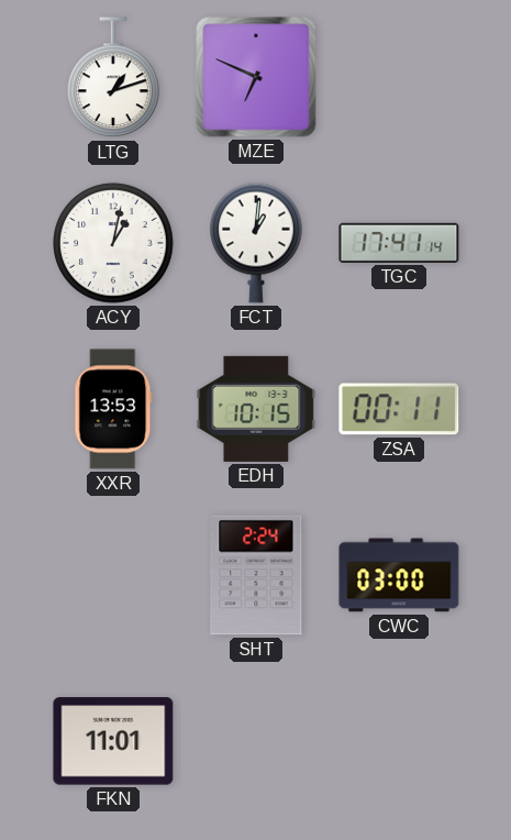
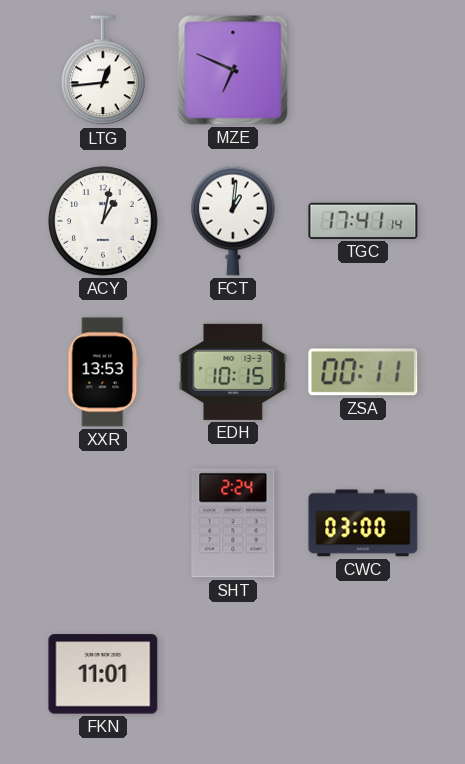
LTG: 1:12 -> 12:44
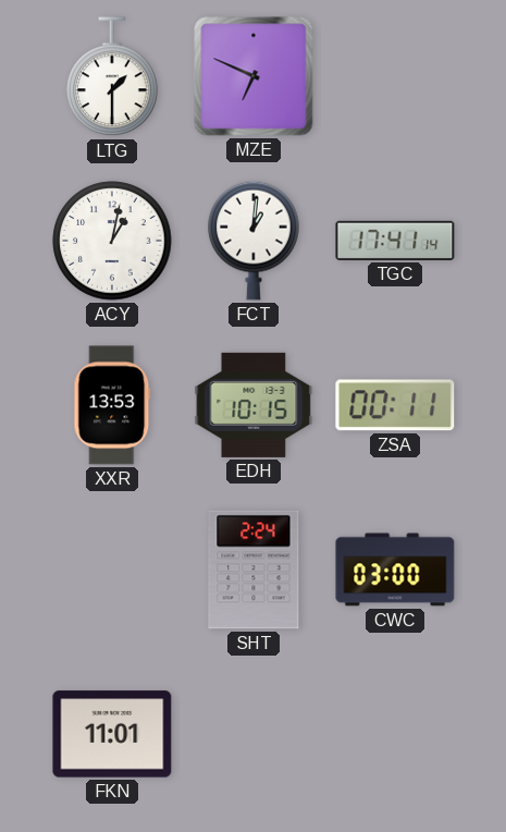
LTG: 12:44 -> 1:30
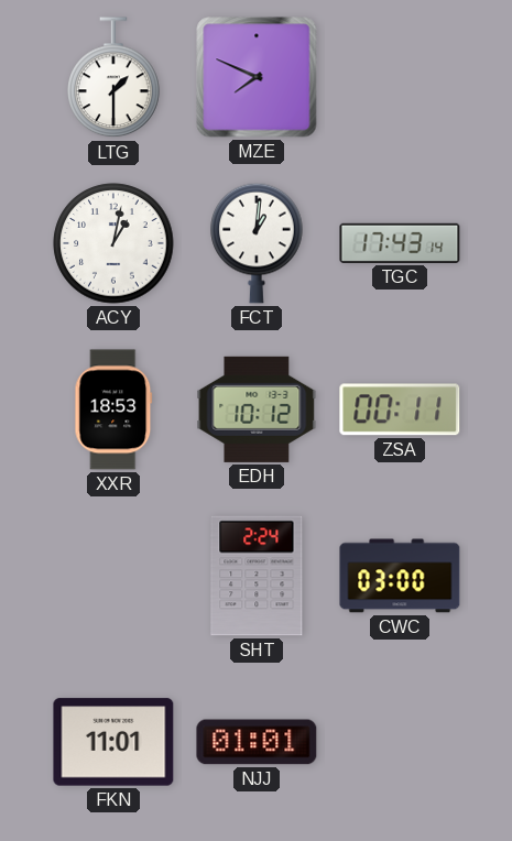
MZE: 6:49 -> 7:49
TGC: 17:41 -> 17:43
XXR: 13:53 -> 18:53
EDH: 10:15 -> 10:12
NJJ: none -> 01:01
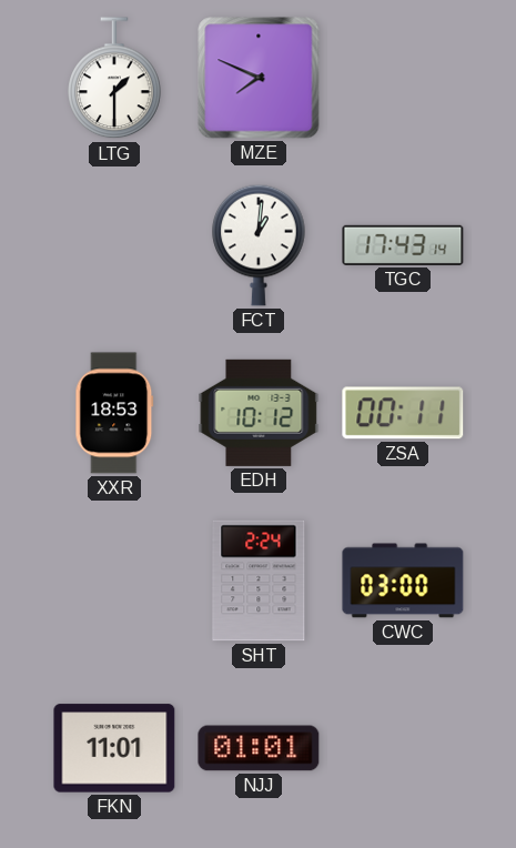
ACY: 1:02 -> none
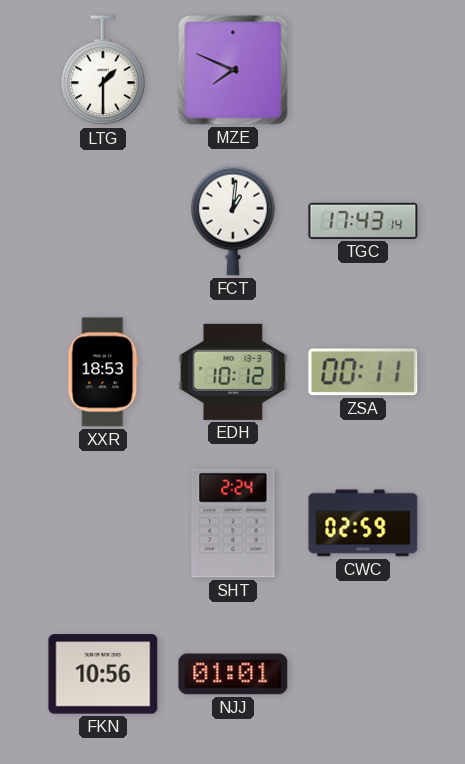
CWC: 03:00 -> 02:59
FKN: 11:01 -> 10:56
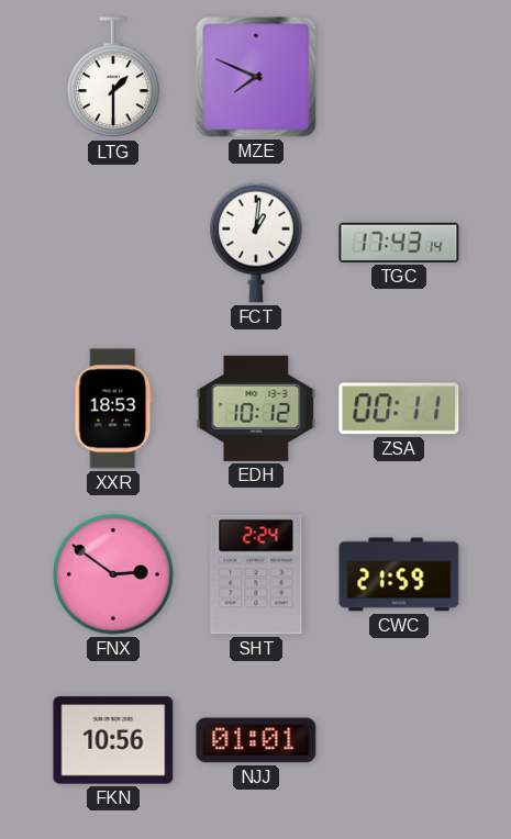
FNX: none -> 2:51
CWC: 02:59 -> 21:59
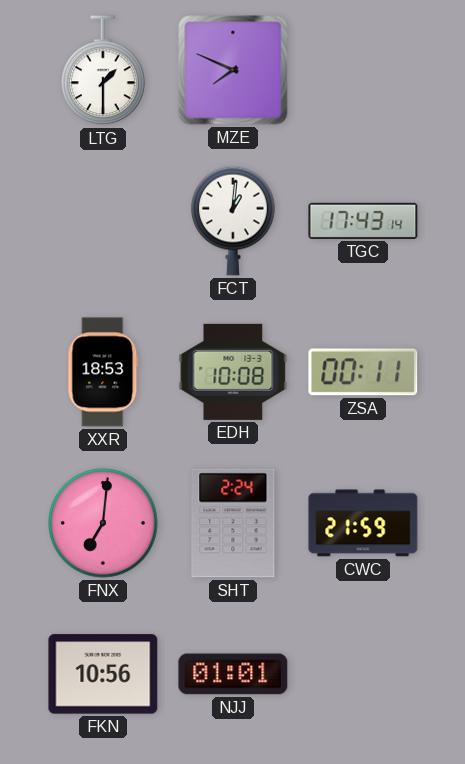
EDH: 10:12 -> 10:08
FNX: 2:51 -> 7:01
